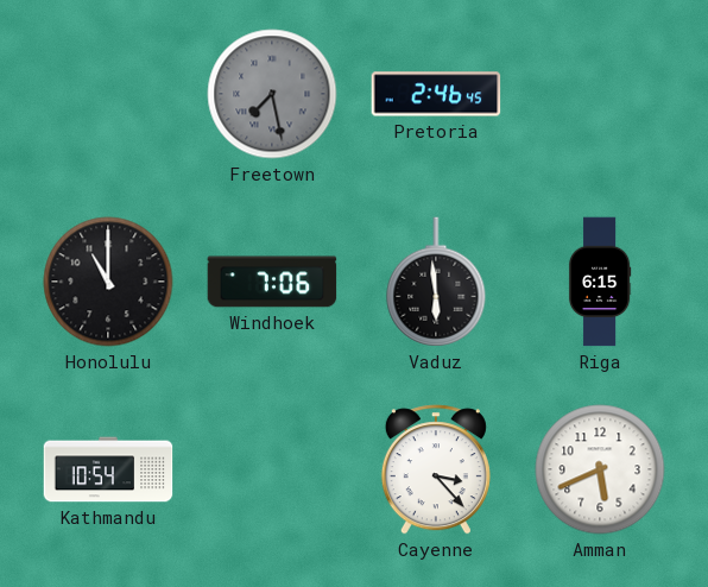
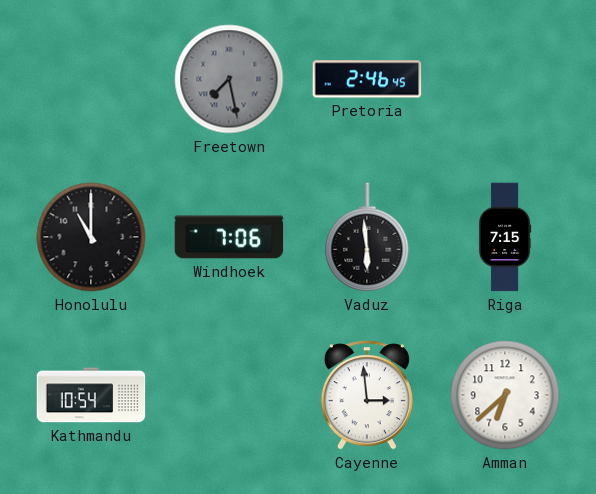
Riga: 6:15 -> 7:15
Cayenne: 3:23 -> 2:59
Amman: 5:41 -> 6:38
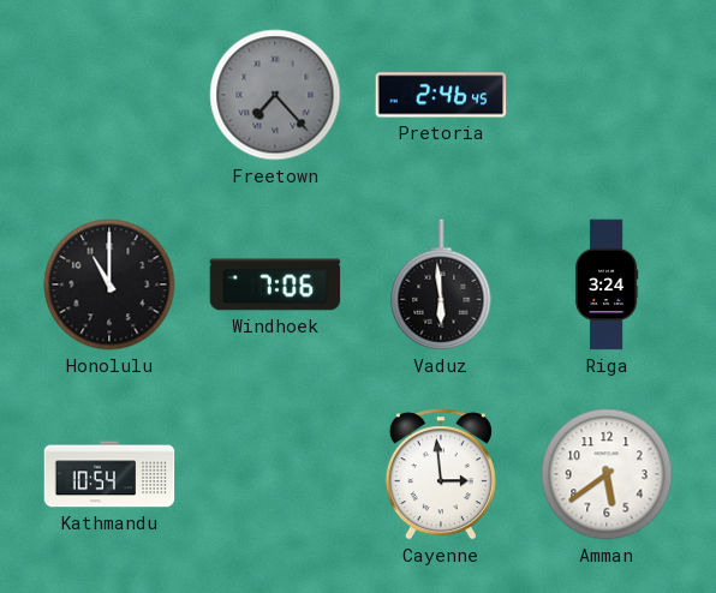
Freetown: 7:28 -> 7:23
Riga: 7:15 -> 3:24
Amman: 6:38 -> 5:39
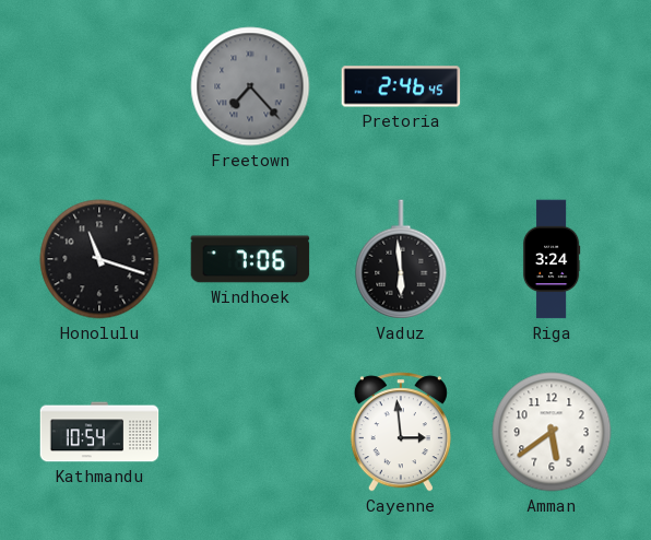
Honolulu: 11:00 -> 11:18
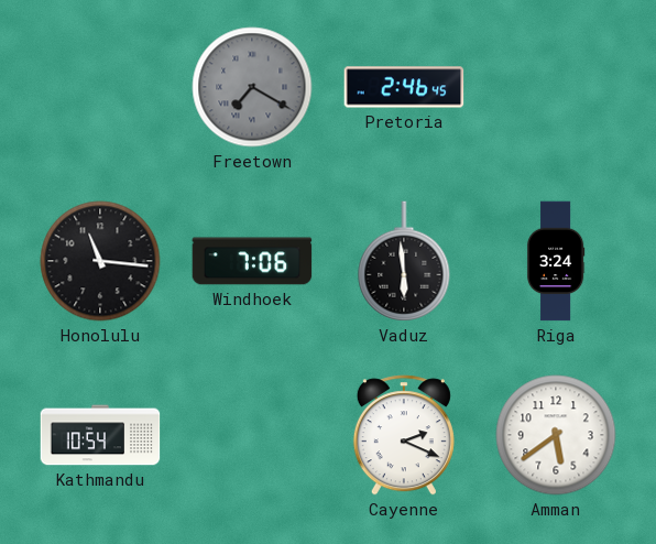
Freetown: 7:23 -> 7:20
Honolulu: 11:18 -> 11:16
Cayenne: 2:59 -> 2:19
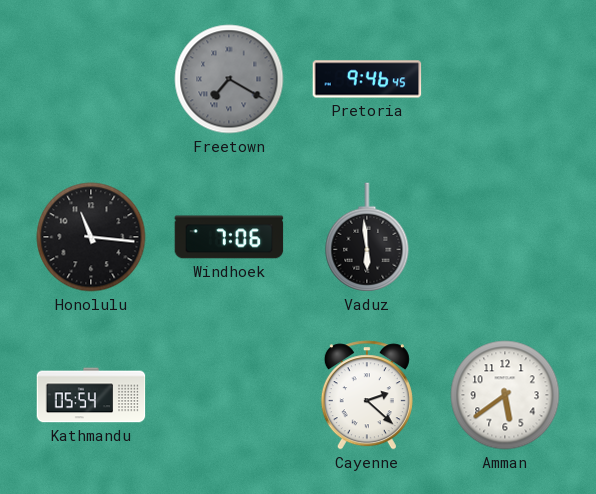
Pretoria: 2:46 -> 9:46
Riga: 3:24 -> none
Kathmandu: 10:54 -> 05:54
Cayenne: 2:19 -> 2:22
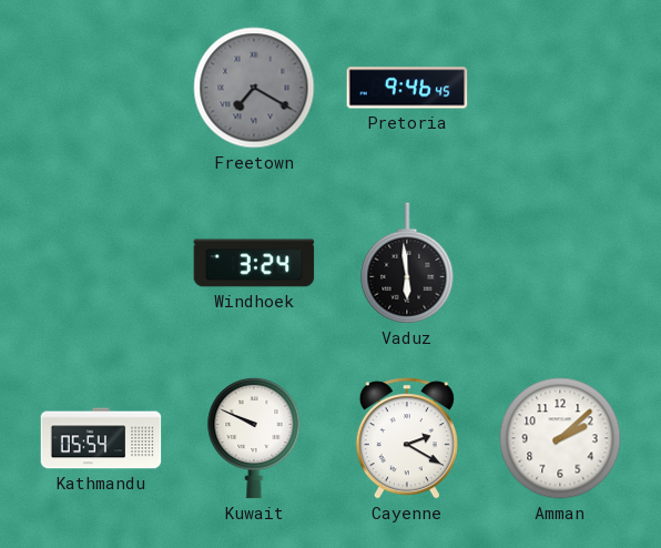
Honolulu: 11:16 -> none
Windhoek: 7:06 -> 3:24
Kuwait: none -> 9:49
Cayenne: 2:22 -> 2:20
Amman: 5:39 -> 2:08
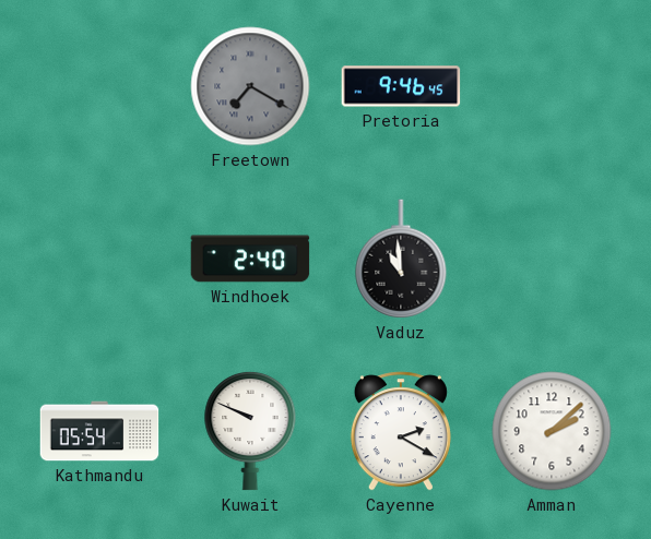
Windhoek: 3:24 -> 2:40
Vaduz: 5:59 -> 10:59
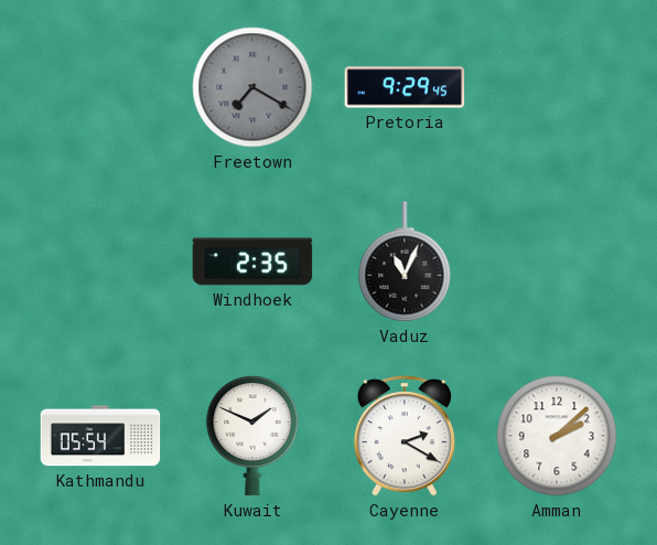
Pretoria: 9:46 -> 9:29
Windhoek: 2:40 -> 2:35
Vaduz: 10:59 -> 11:04
Kuwait: 9:49 -> 1:49
